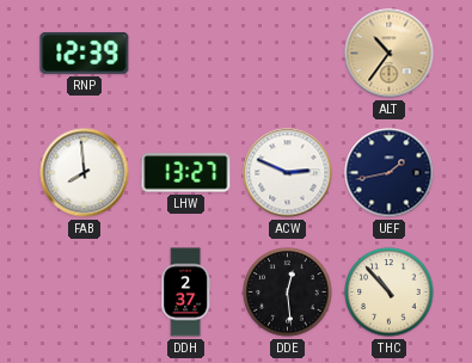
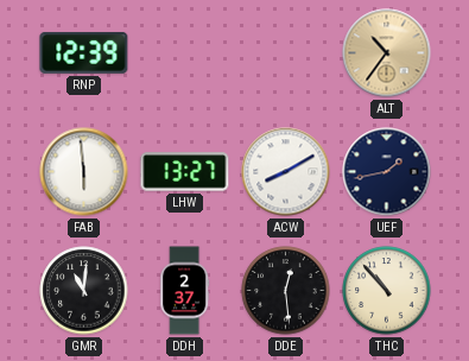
FAB: 7:59 -> 5:59
ACW: 2:49 -> 8:10
GMR: none -> 11:01
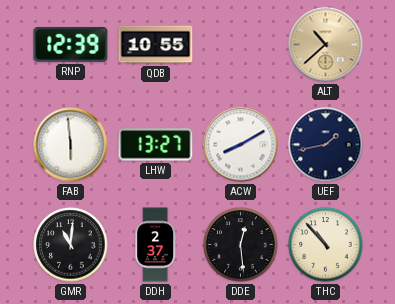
QDB: none -> 10:55
ALT: 10:36 -> 10:38
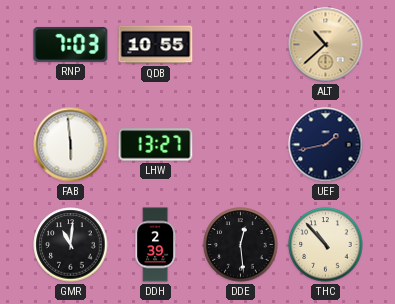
RNP: 12:39 -> 7:03
ACW: 8:10 -> none
DDH: 2:37 -> 2:39
